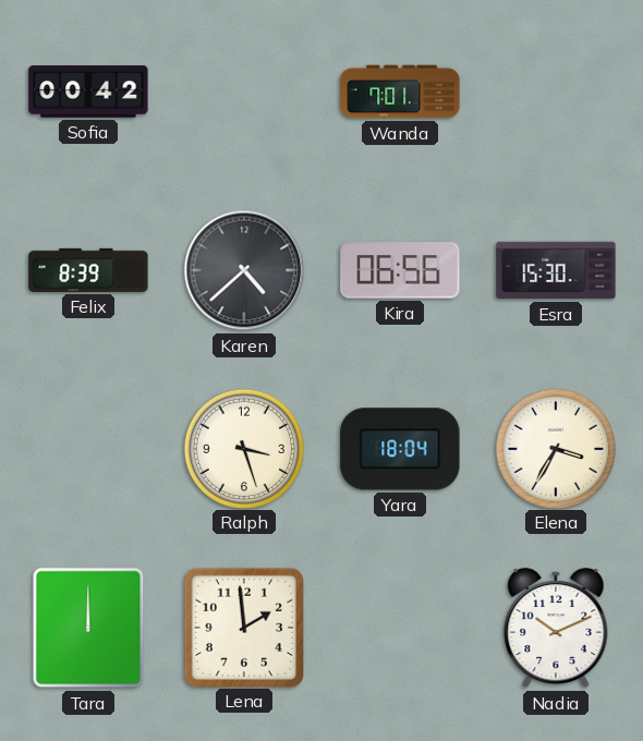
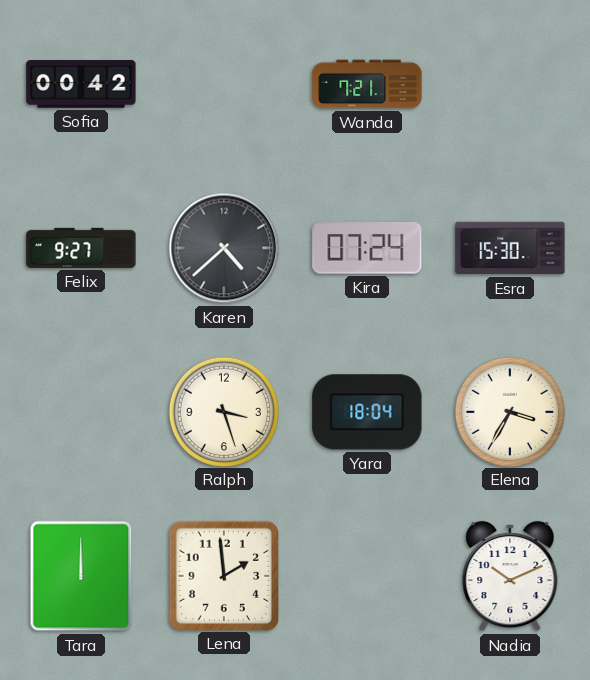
Wanda: 7:01 -> 7:21
Felix: 8:39 -> 9:27
Kira: 06:56 -> 07:24
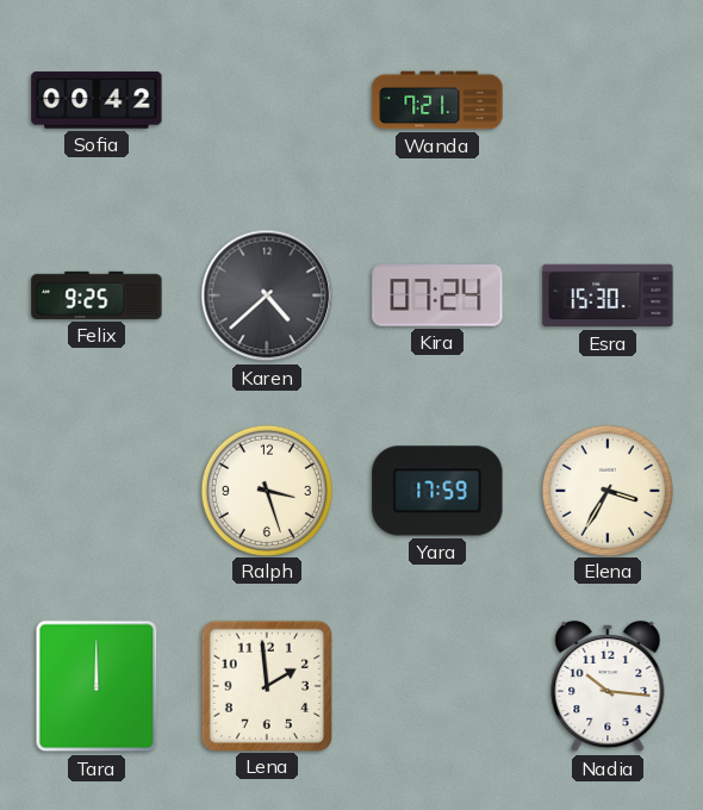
Felix: 9:27 -> 9:25
Yara: 18:04 -> 17:59
Nadia: 10:11 -> 10:16
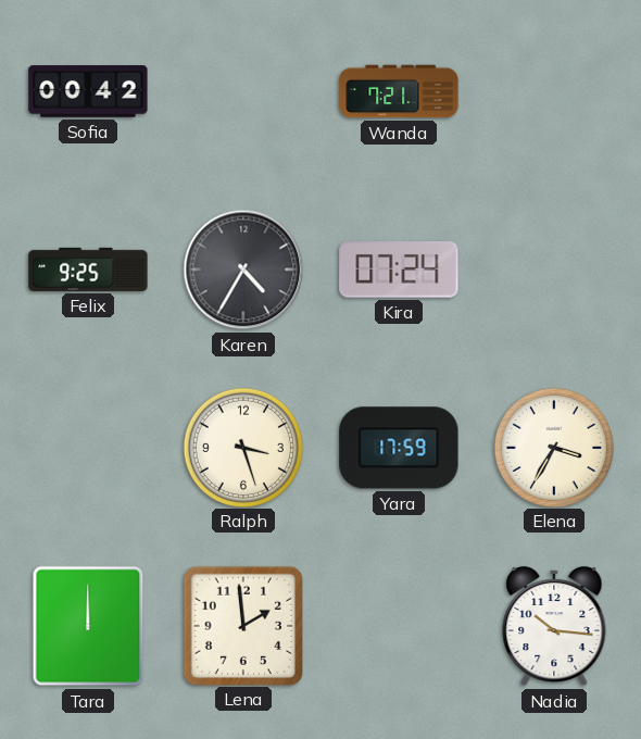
Karen: 4:38 -> 4:35
Esra: 15:30 -> none
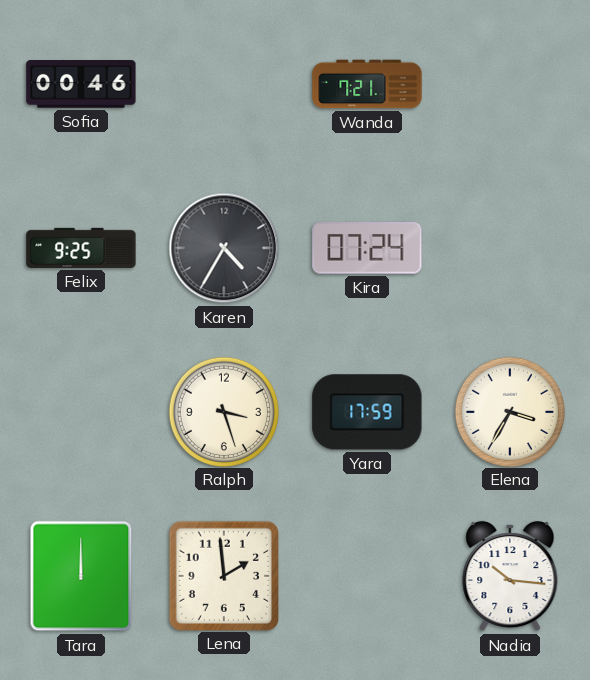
Sofia: 00:42 -> 00:46
